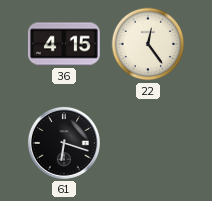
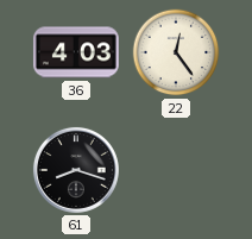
36: 4:15 -> 4:03
61: 6:18 -> 8:18
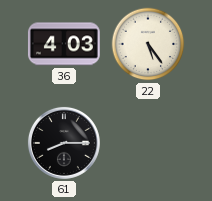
22: 12:24 -> 5:24
61: 8:18 -> 8:15
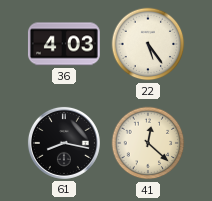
61: 8:15 -> 8:17
41: none -> 12:22
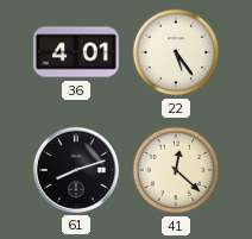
36: 4:03 -> 4:01
61: 8:17 -> 8:12
